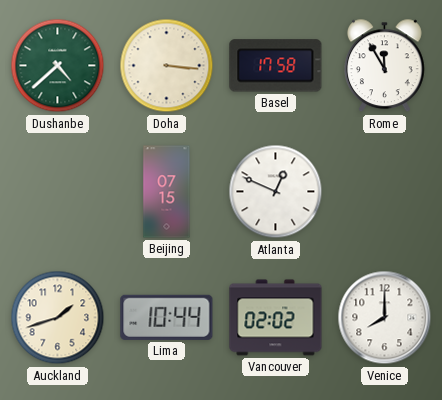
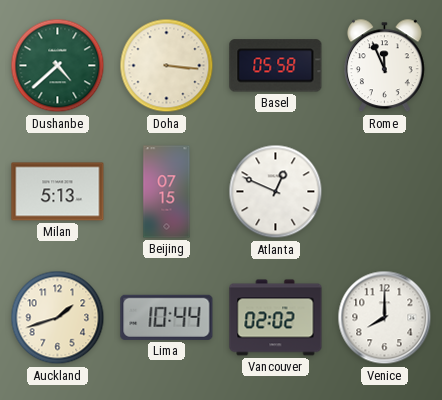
Basel: 17:58 -> 05:58
Rome: 11:55 -> 11:56
Milan: none -> 5:13
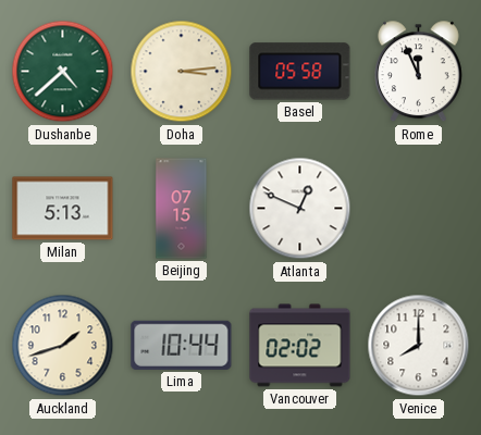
Doha: 3:16 -> 3:14
